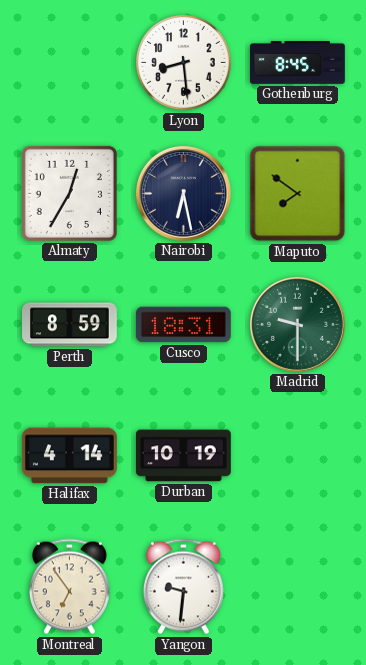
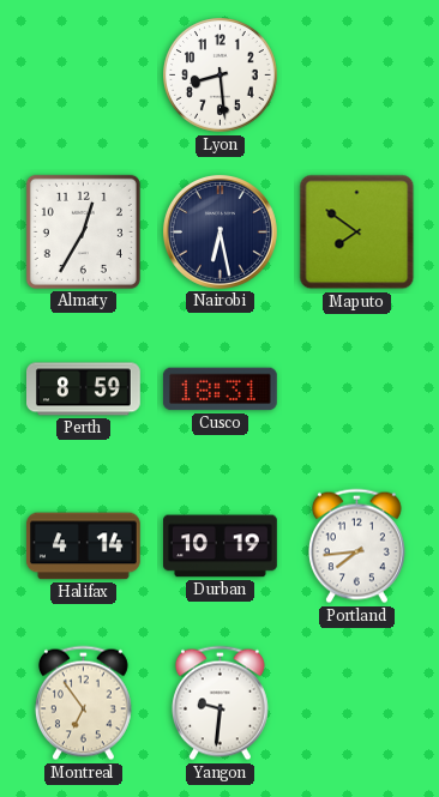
Gothenburg: 8:45 -> none
Madrid: 9:30 -> none
Portland: none -> 7:44
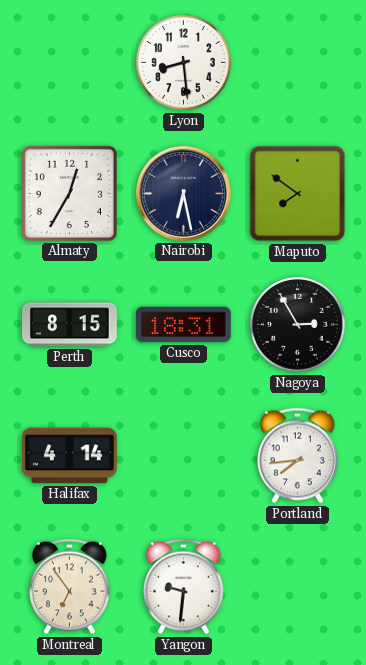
Perth: 8:59 -> 8:15
Nagoya: none -> 2:55
Durban: 10:19 -> none
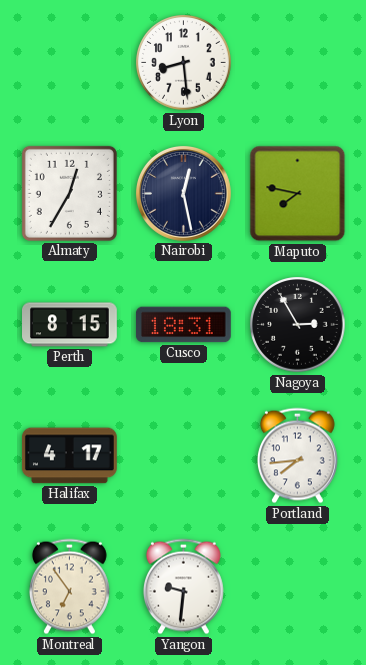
Nairobi: 6:28 -> 12:28
Maputo: 7:51 -> 7:47
Halifax: 4:14 -> 4:17
